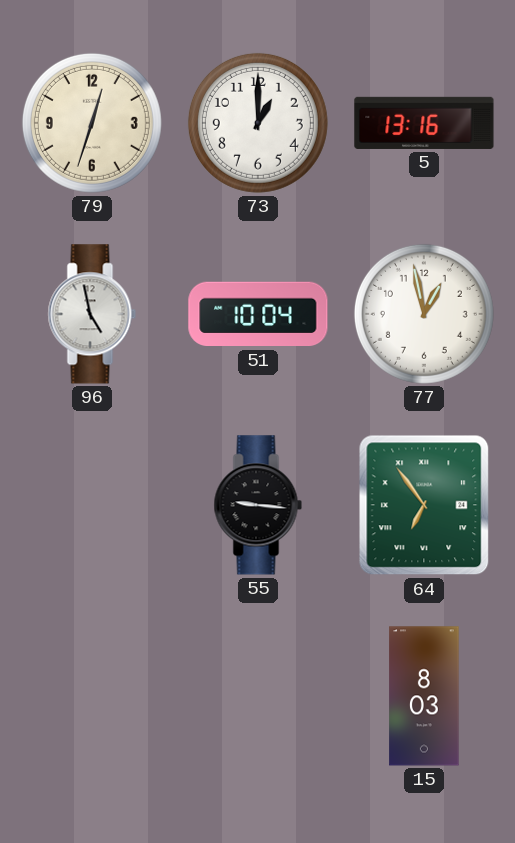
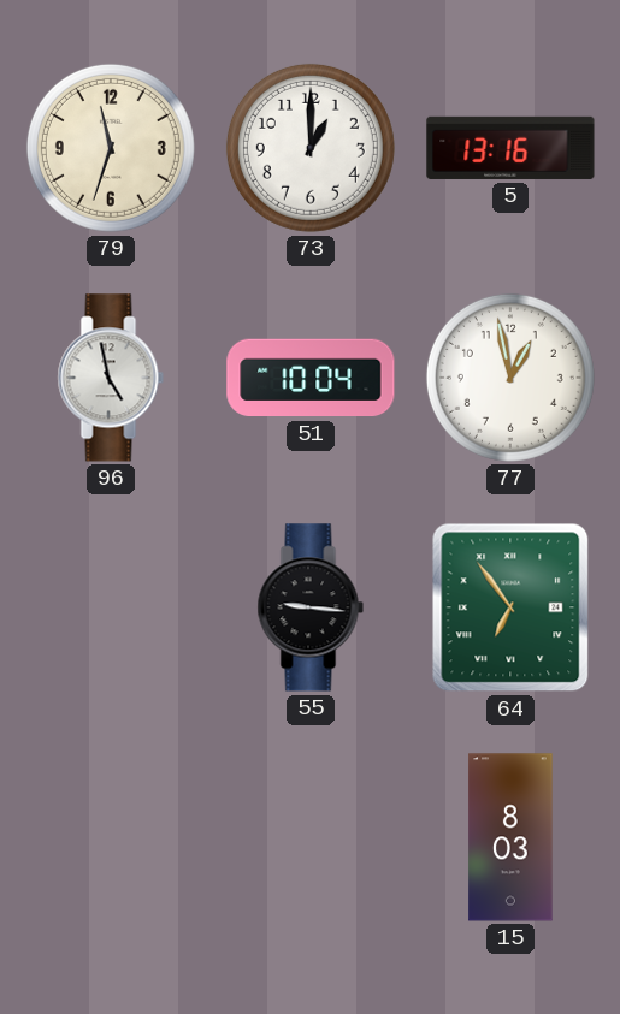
79: 12:33 -> 11:33
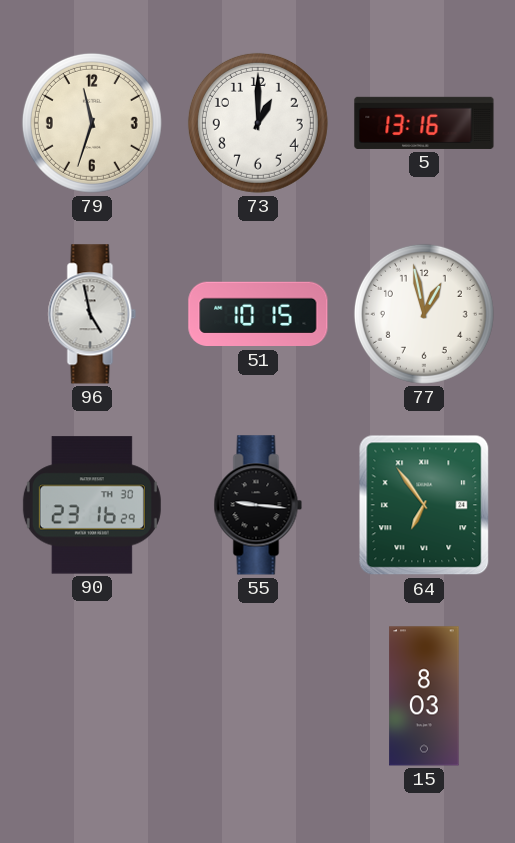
51: 10:04 -> 10:15
90: none -> 23:16
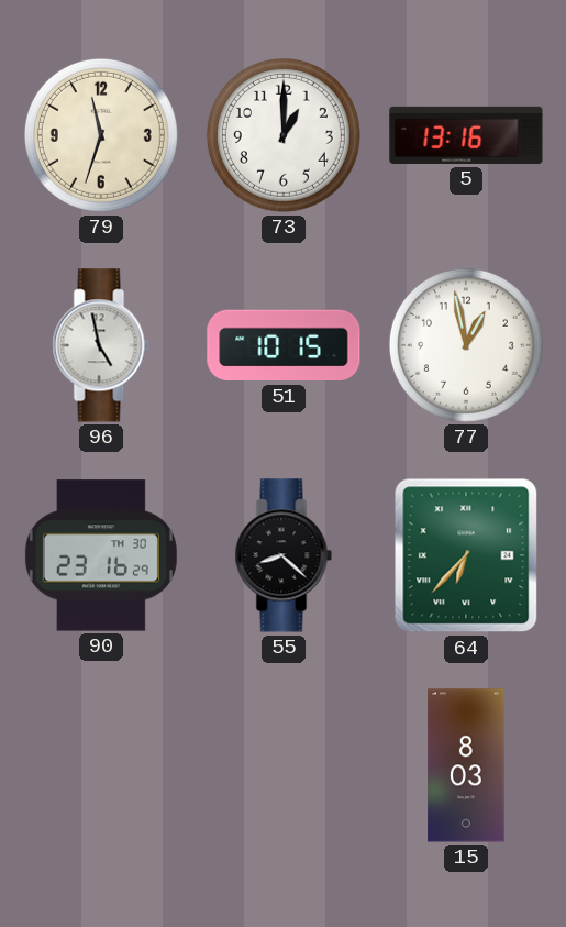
55: 9:16 -> 8:22
64: 6:54 -> 6:37
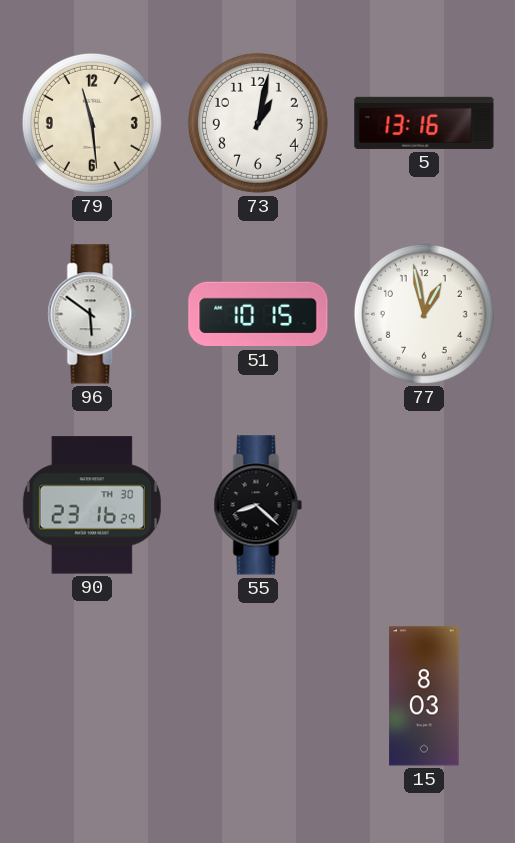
79: 11:33 -> 11:29
73: 1:00 -> 1:02
96: 4:58 -> 5:51
64: 6:37 -> none
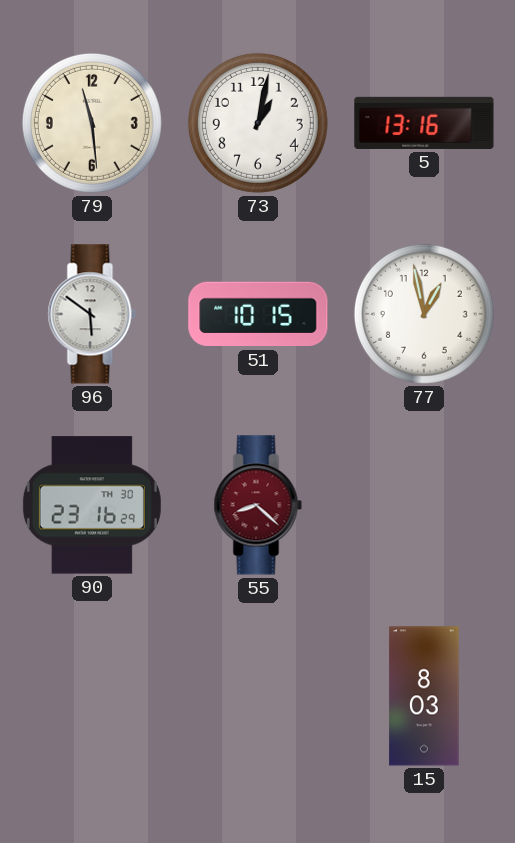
55 dial: black -> burgundy
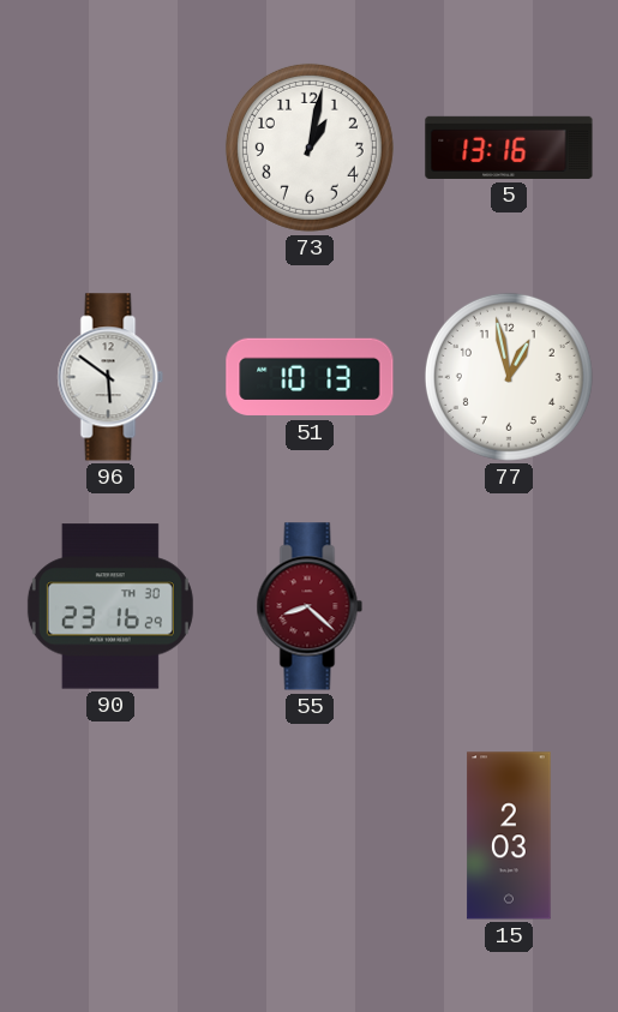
79: 11:29 -> none
51: 10:15 -> 10:13
15: 8:03 -> 2:03
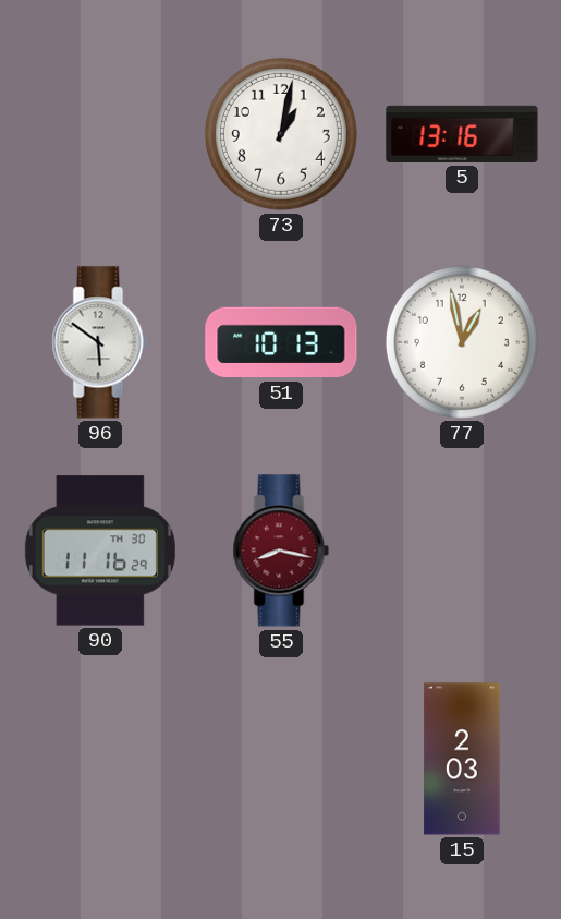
90: 23:16 -> 11:16
55: 8:22 -> 8:17
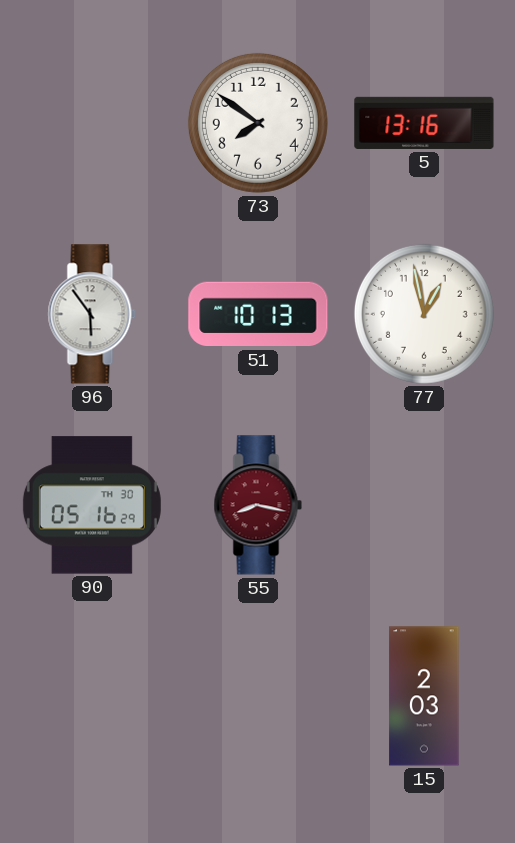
73: 1:02 -> 7:51
96: 5:51 -> 5:54
90: 11:16 -> 05:16
